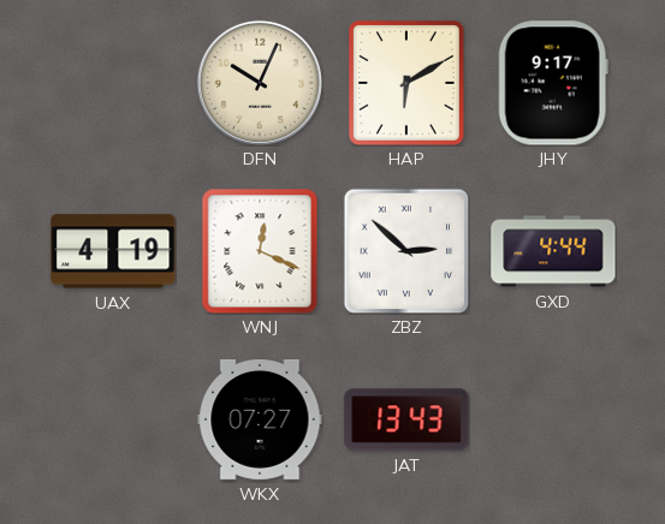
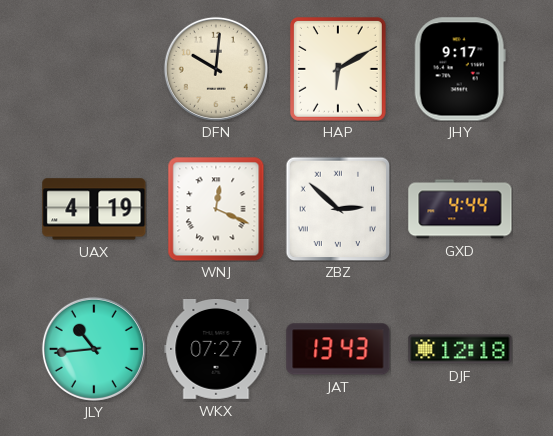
DFN: 10:04 -> 10:01
JLY: none -> 10:44
DJF: none -> 12:18
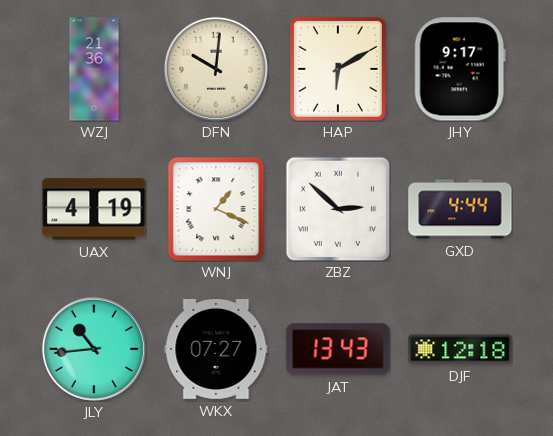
WZJ: none -> 21:36
WNJ: 12:19 -> 1:19
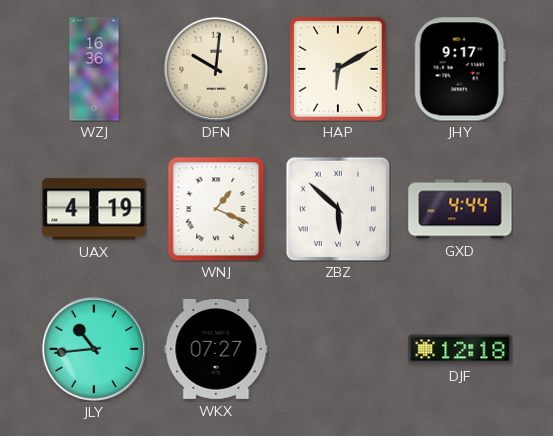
WZJ: 21:36 -> 16:36
ZBZ: 2:52 -> 5:52
JAT: 13:43 -> none
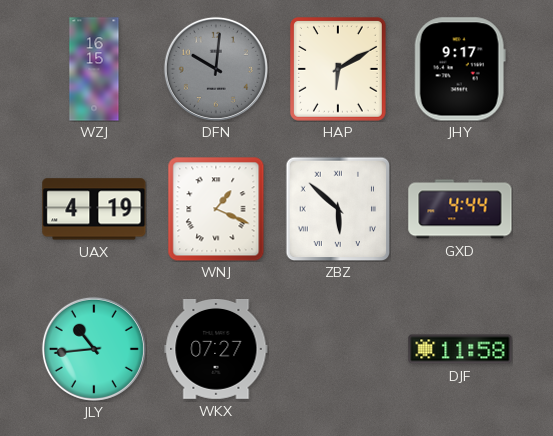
WZJ: 16:36 -> 16:15
DFN dial: cream -> grey
DJF: 12:18 -> 11:58
